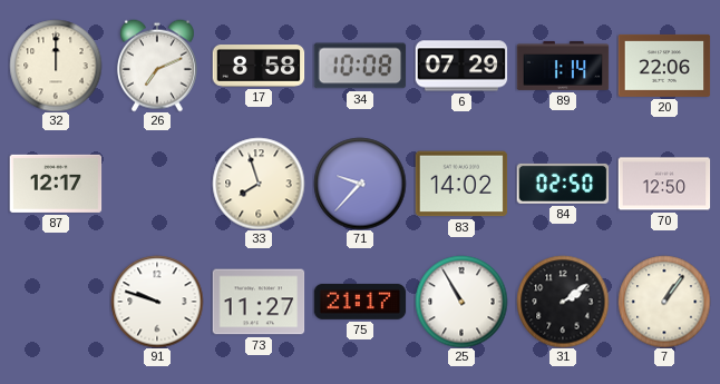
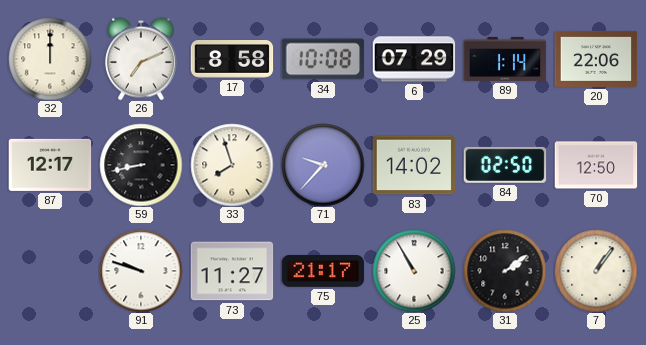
59: none -> 8:43
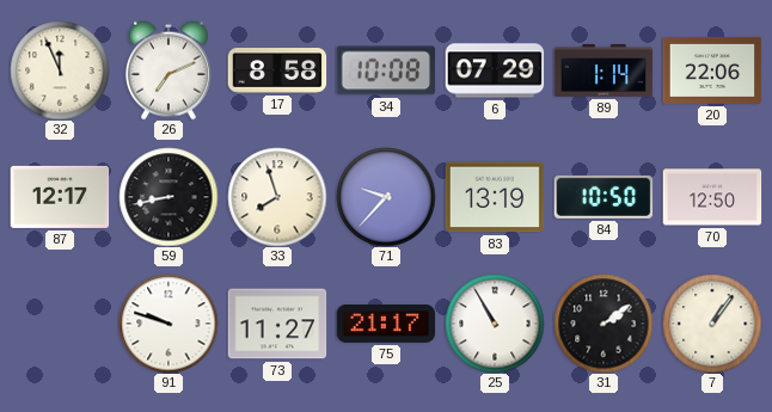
32: 12:00 -> 11:56
83: 14:02 -> 13:19
84: 02:50 -> 10:50
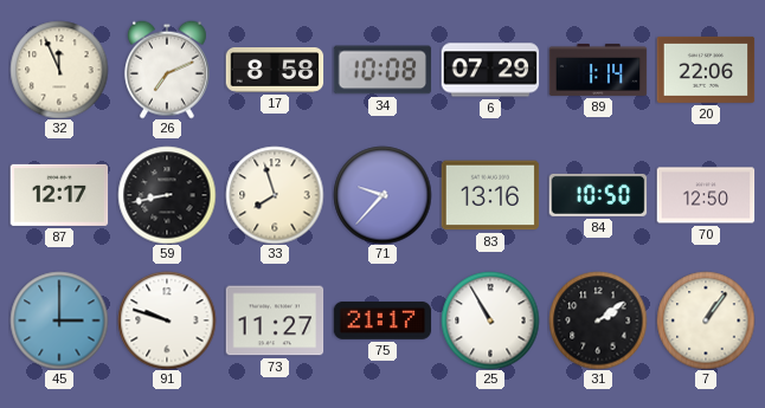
83: 13:19 -> 13:16
45: none -> 3:00
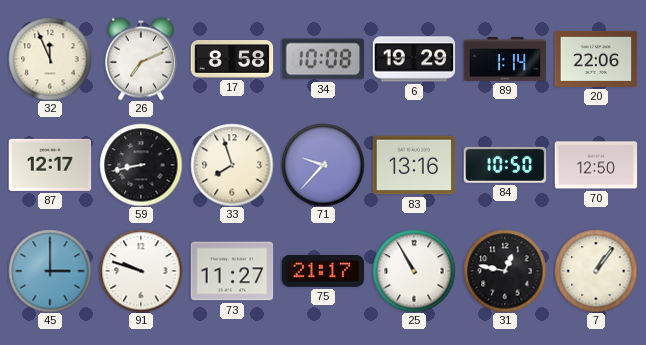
6: 07:29 -> 19:29
31: 2:09 -> 12:47
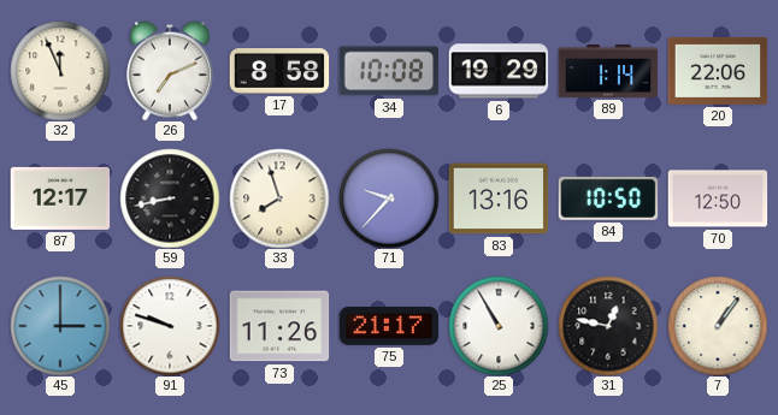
73: 11:27 -> 11:26
